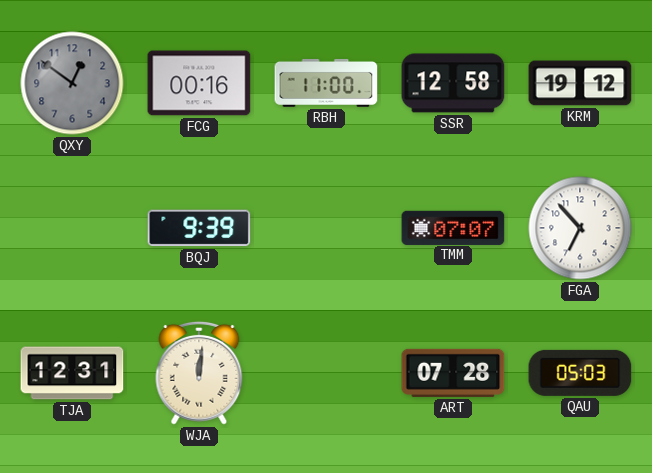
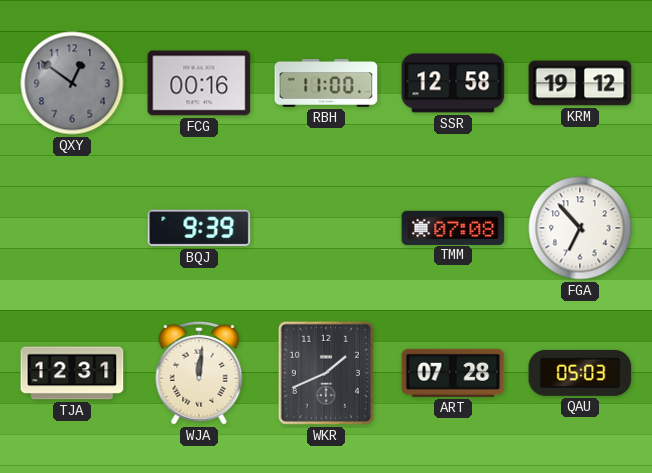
TMM: 07:07 -> 07:08
WKR: none -> 1:41
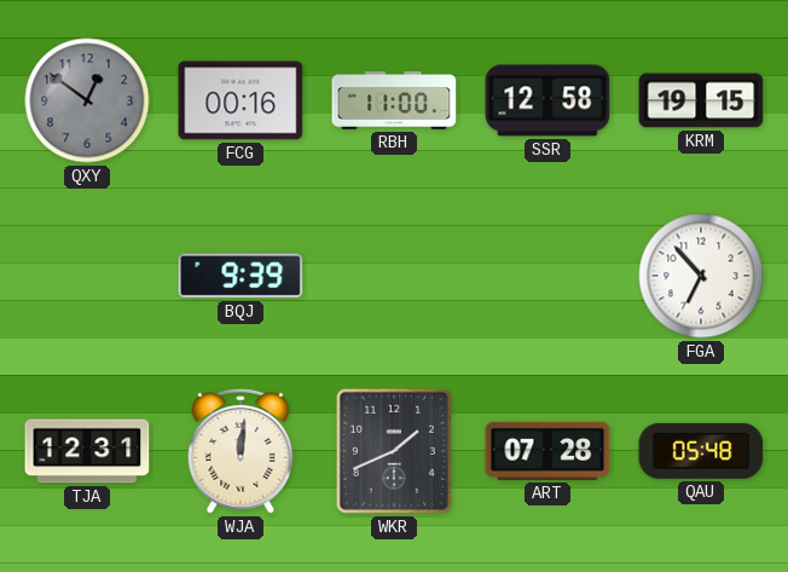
KRM: 19:12 -> 19:15
TMM: 07:08 -> none
QAU: 05:03 -> 05:48
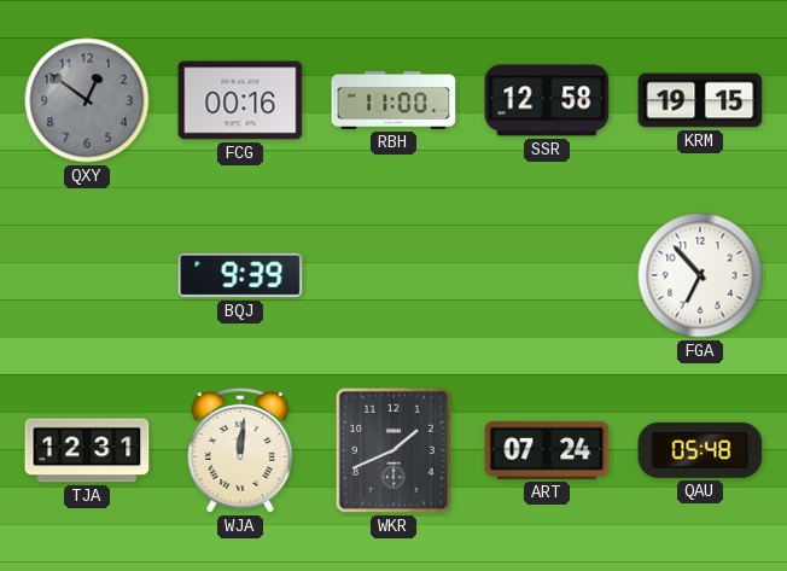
ART: 07:28 -> 07:24
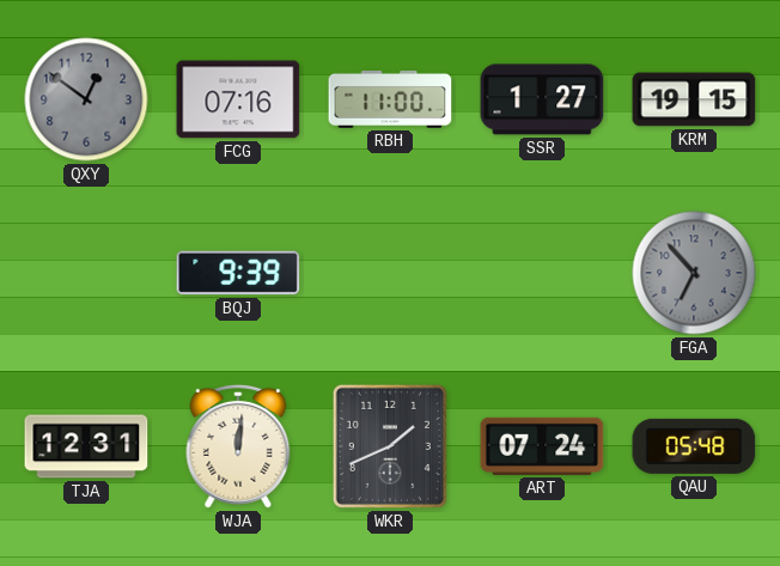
FCG: 00:16 -> 07:16
SSR: 12:58 -> 1:27
FGA dial: white -> grey
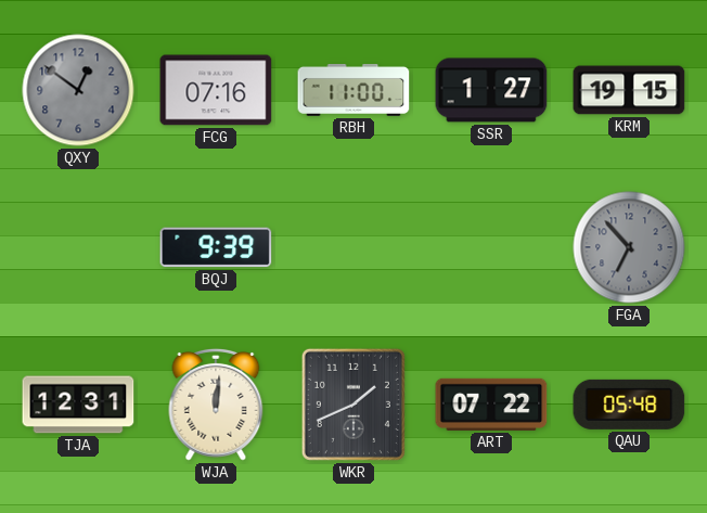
ART: 07:24 -> 07:22
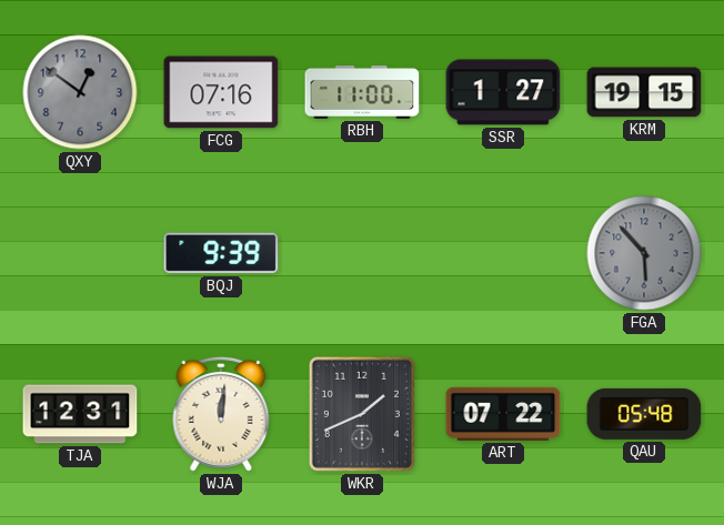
FGA: 6:53 -> 5:53
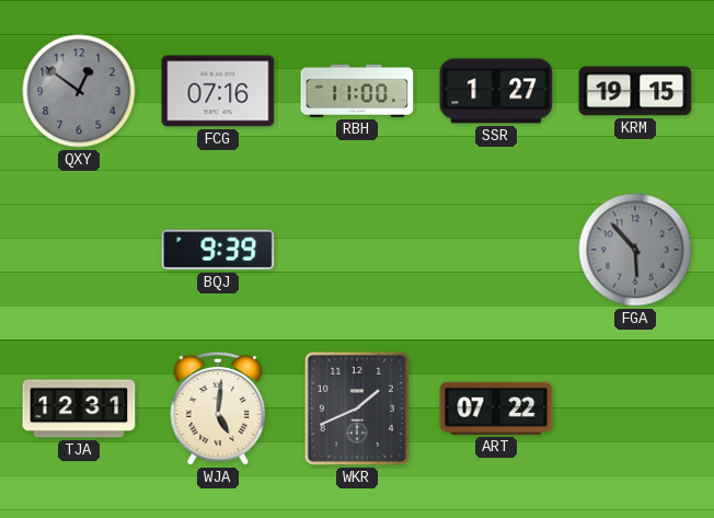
WJA: 12:01 -> 5:01
QAU: 05:48 -> none
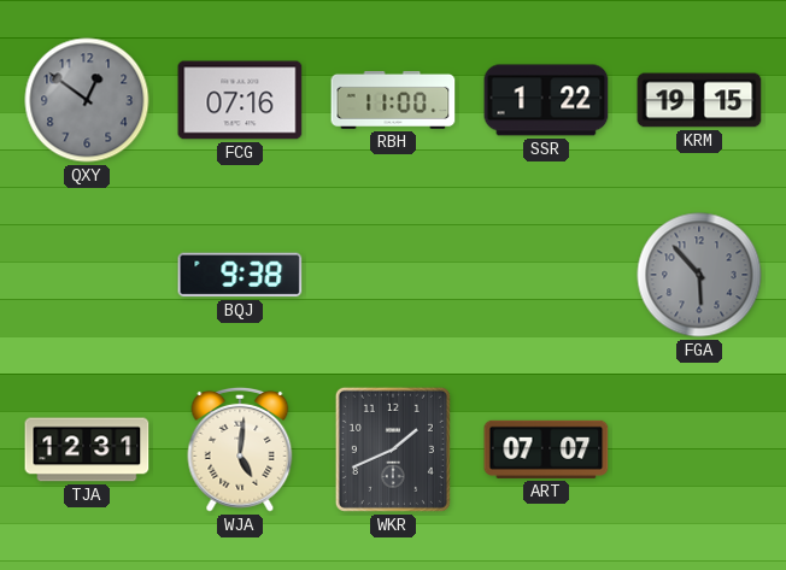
SSR: 1:27 -> 1:22
BQJ: 9:39 -> 9:38
ART: 07:22 -> 07:07
